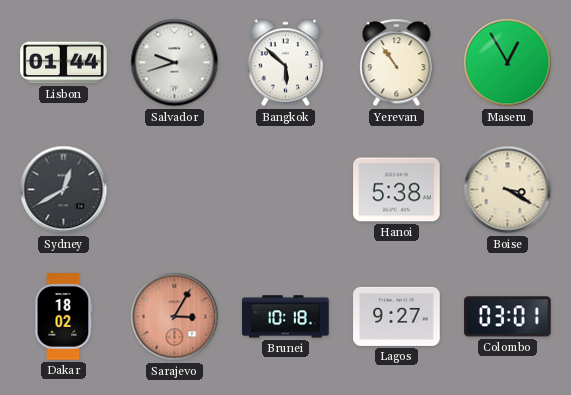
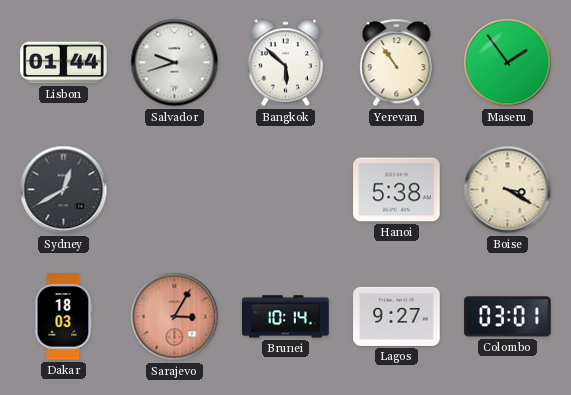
Maseru: 12:55 -> 1:54
Dakar: 18:02 -> 18:03
Brunei: 10:18 -> 10:14
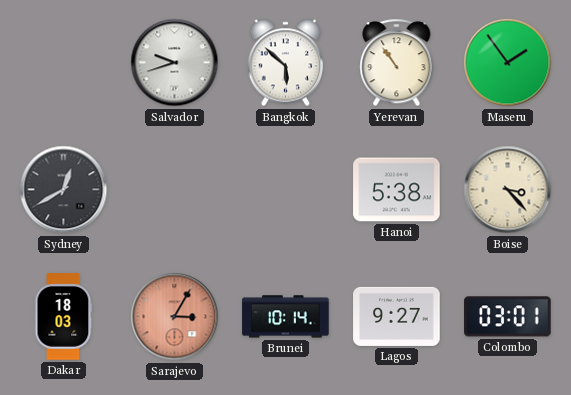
Lisbon: 01:44 -> none
Boise: 3:20 -> 3:23
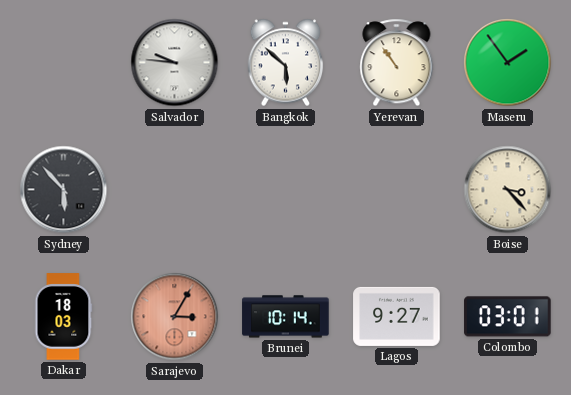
Salvador: 9:42 -> 9:46
Sydney: 12:40 -> 5:53
Hanoi: 5:38 -> none
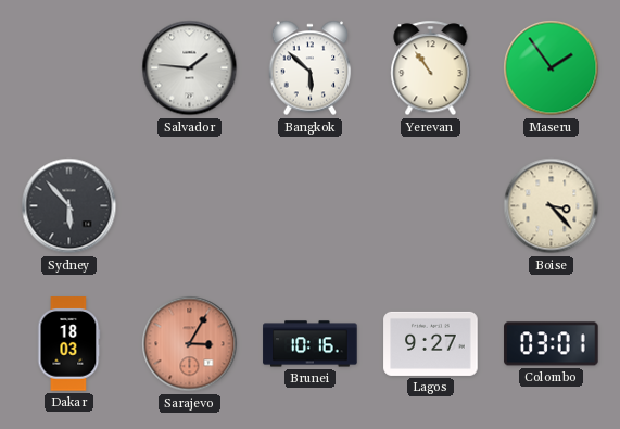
Salvador: 9:46 -> 1:46
Brunei: 10:14 -> 10:16
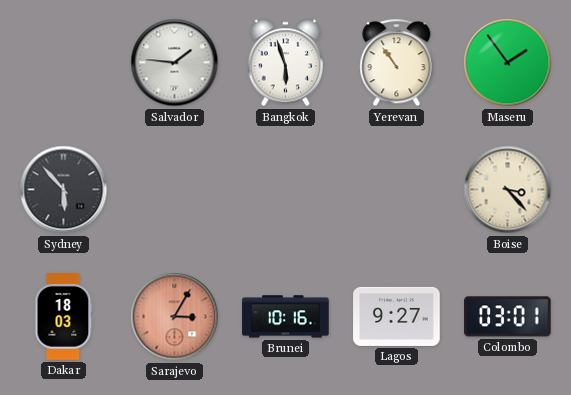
Bangkok: 5:52 -> 5:57
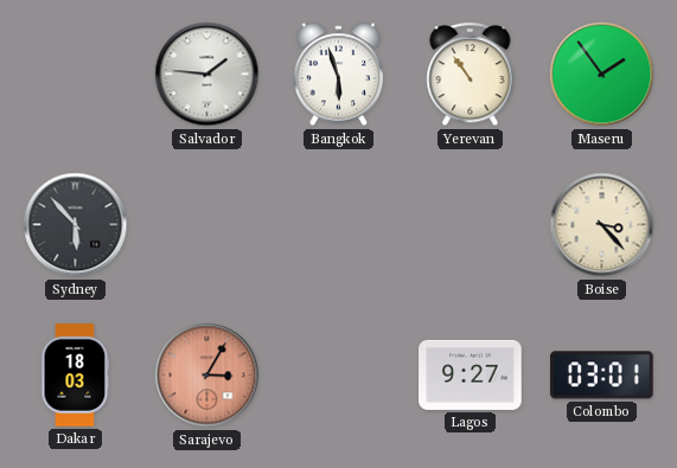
Brunei: 10:16 -> none
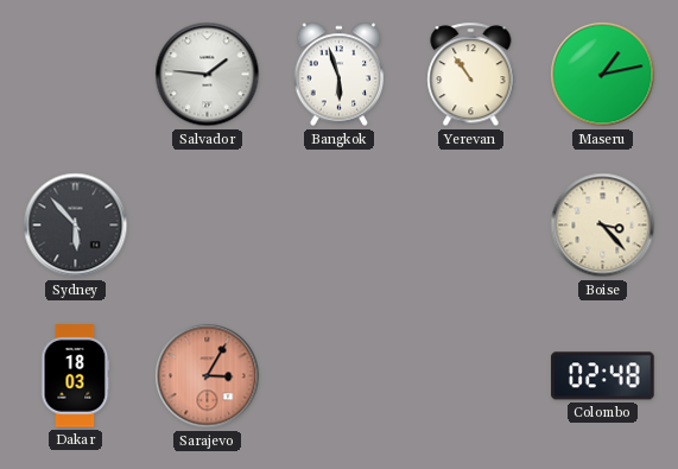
Maseru: 1:54 -> 1:13
Lagos: 9:27 -> none
Colombo: 03:01 -> 02:48
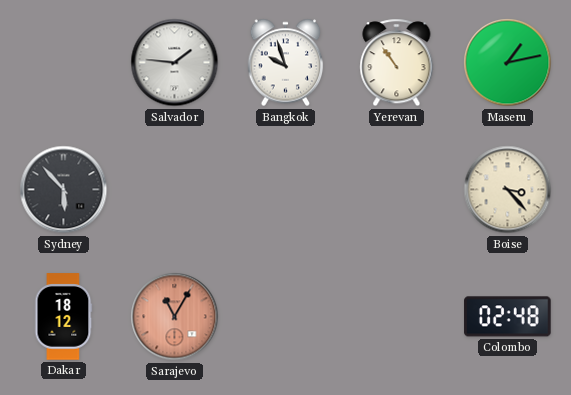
Bangkok: 5:57 -> 9:57
Dakar: 18:03 -> 18:12
Sarajevo: 3:05 -> 11:05
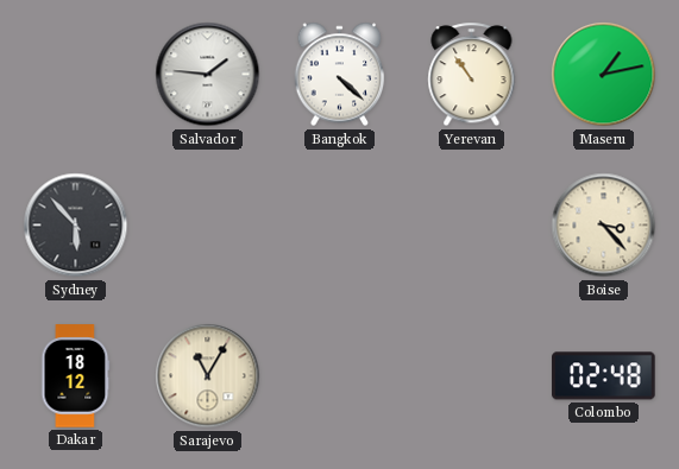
Bangkok: 9:57 -> 4:22
Sarajevo dial: salmon -> cream
